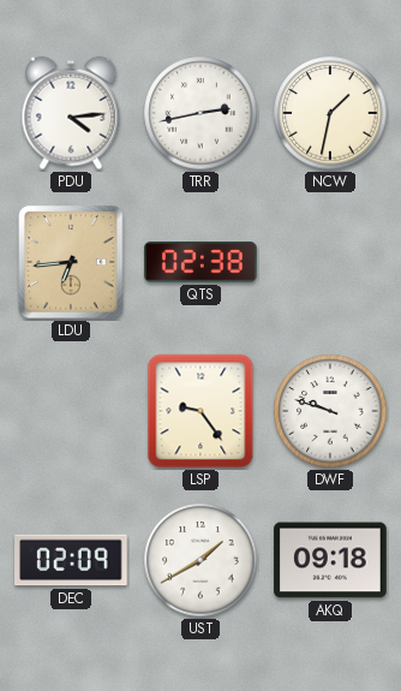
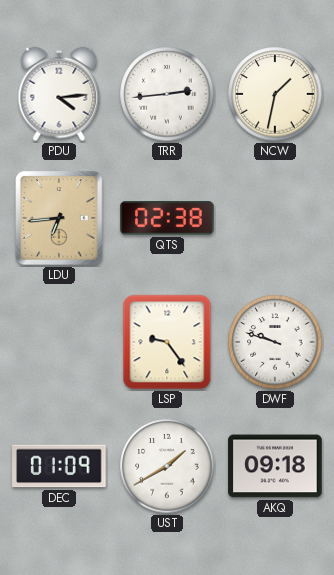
TRR: 2:43 -> 2:44
DEC: 02:09 -> 01:09
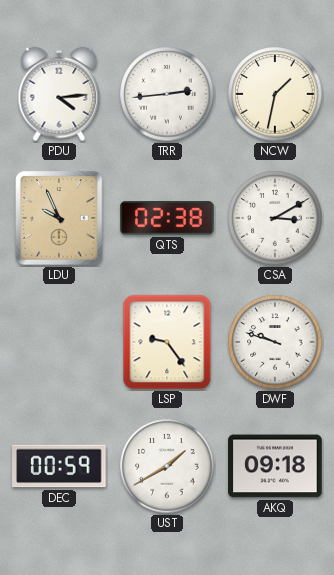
LDU: 6:44 -> 9:56
CSA: none -> 3:10
DEC: 01:09 -> 00:59
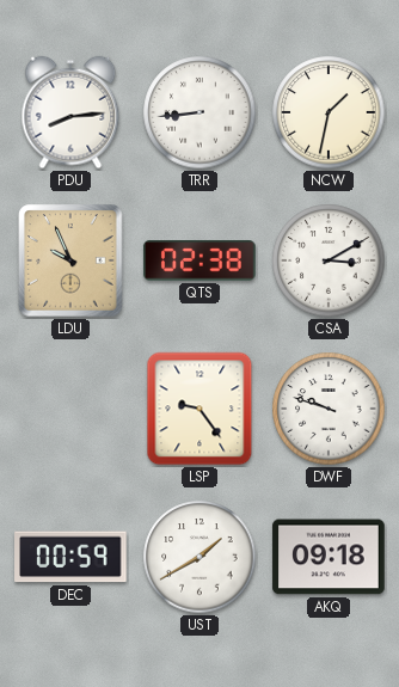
PDU: 4:14 -> 8:14
TRR: 2:44 -> 8:44
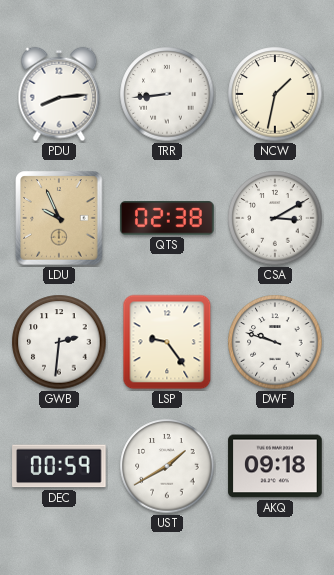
GWB: none -> 2:31
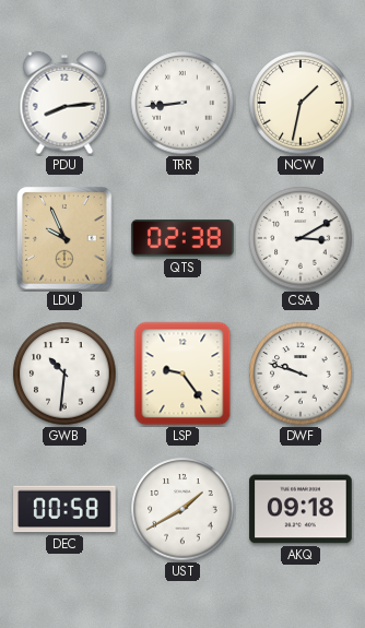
GWB: 2:31 -> 10:31
DEC: 00:59 -> 00:58
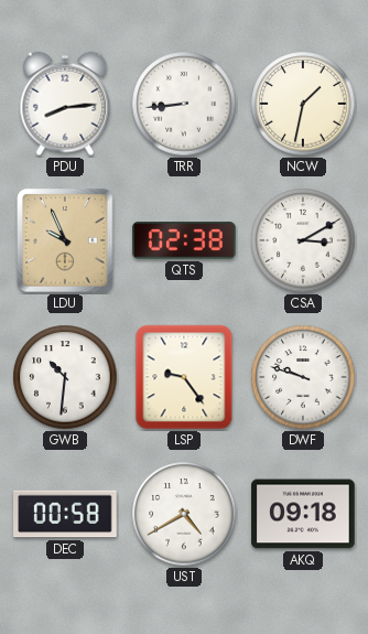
UST: 1:40 -> 4:40
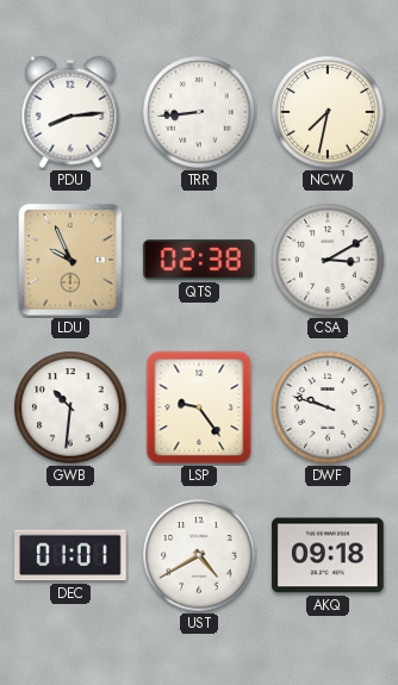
NCW: 1:32 -> 7:32
DEC: 00:58 -> 01:01
